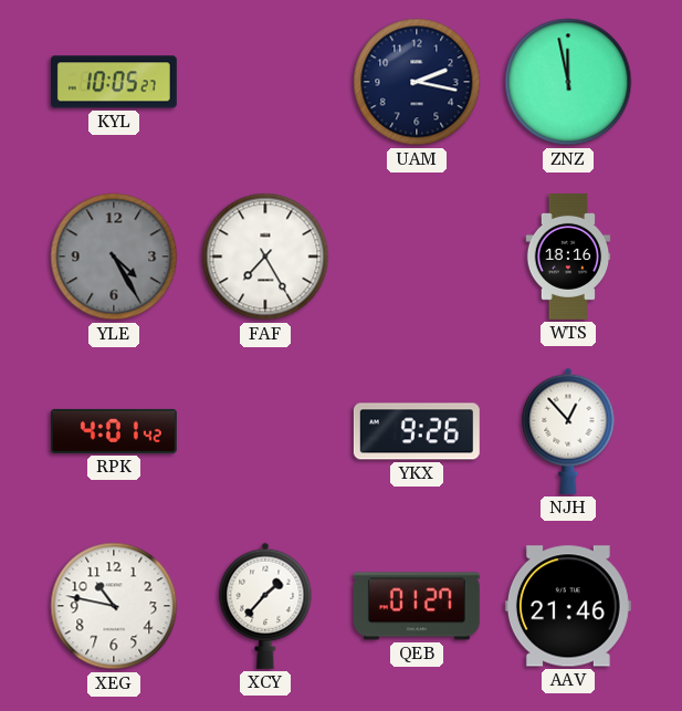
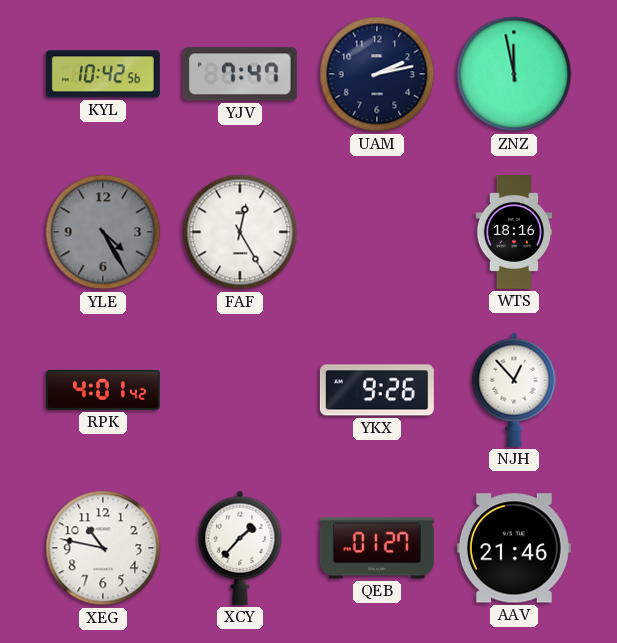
KYL: 10:05 -> 10:42
YJV: none -> 7:47
UAM: 2:17 -> 2:13
FAF: 7:25 -> 12:25
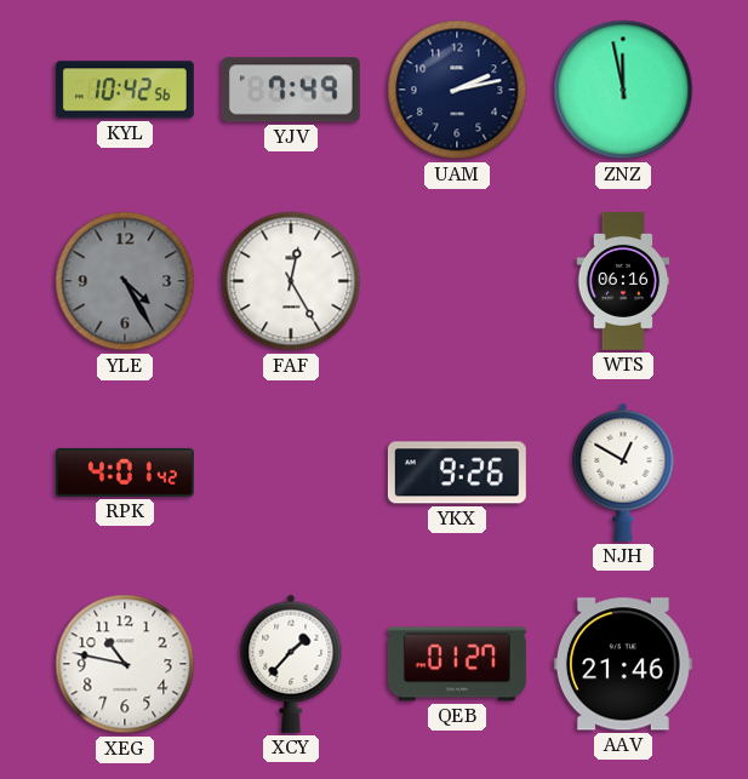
YJV: 7:47 -> 7:49
WTS: 18:16 -> 06:16
NJH: 12:53 -> 12:50
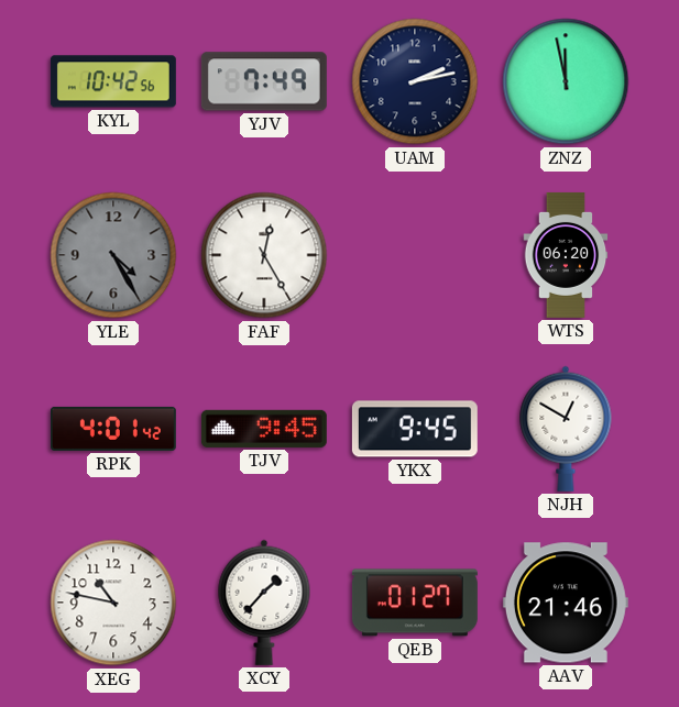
WTS: 06:16 -> 06:20
TJV: none -> 9:45
YKX: 9:26 -> 9:45
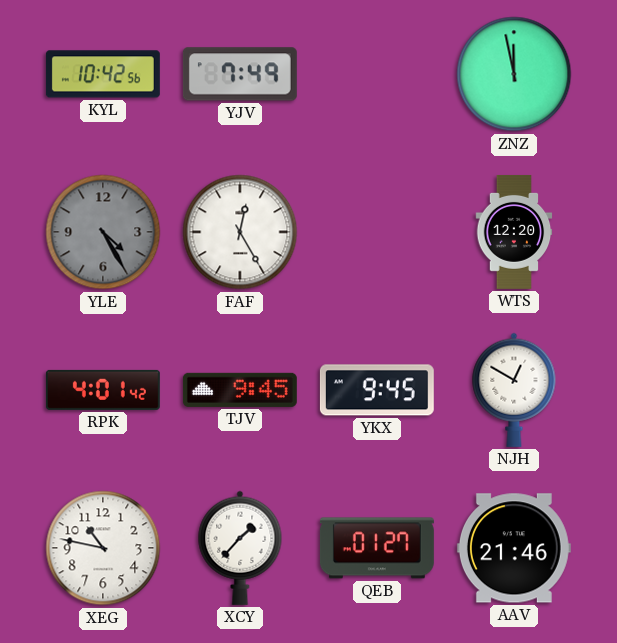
UAM: 2:13 -> none
WTS: 06:20 -> 12:20
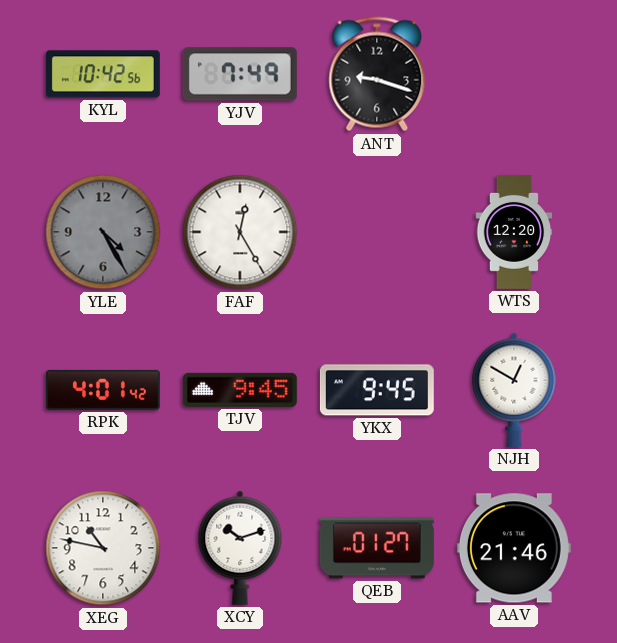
ANT: none -> 9:18
ZNZ: 11:58 -> none
XCY: 1:37 -> 10:12
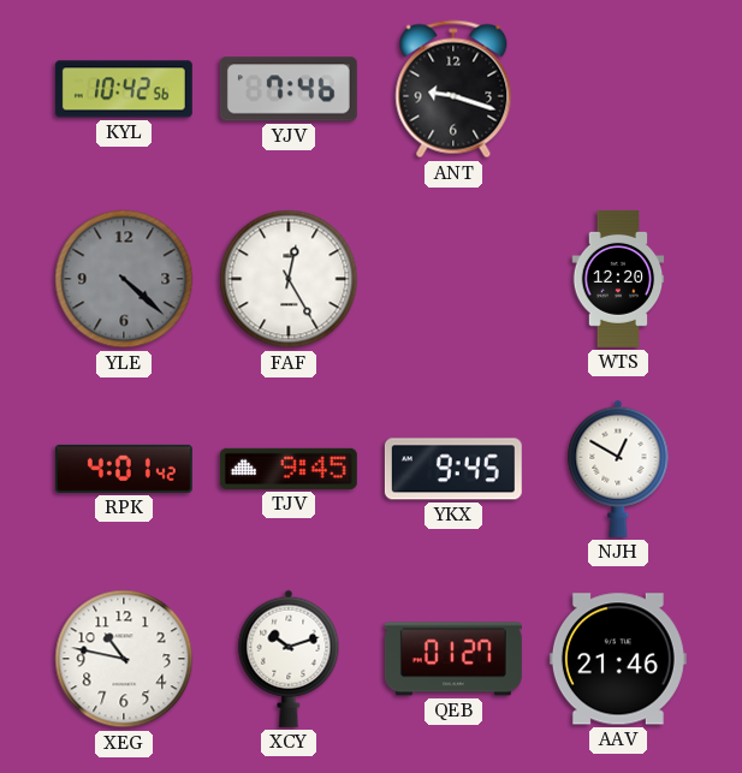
YJV: 7:49 -> 7:46
YLE: 4:25 -> 4:22
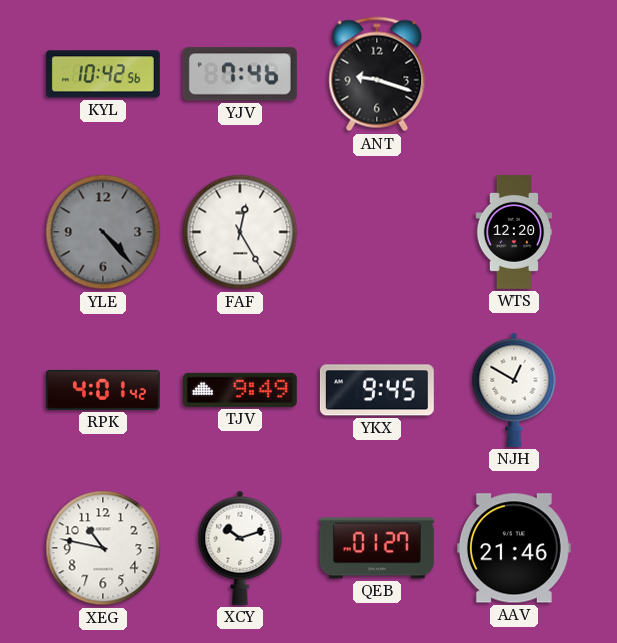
YLE: 4:22 -> 4:23
TJV: 9:45 -> 9:49
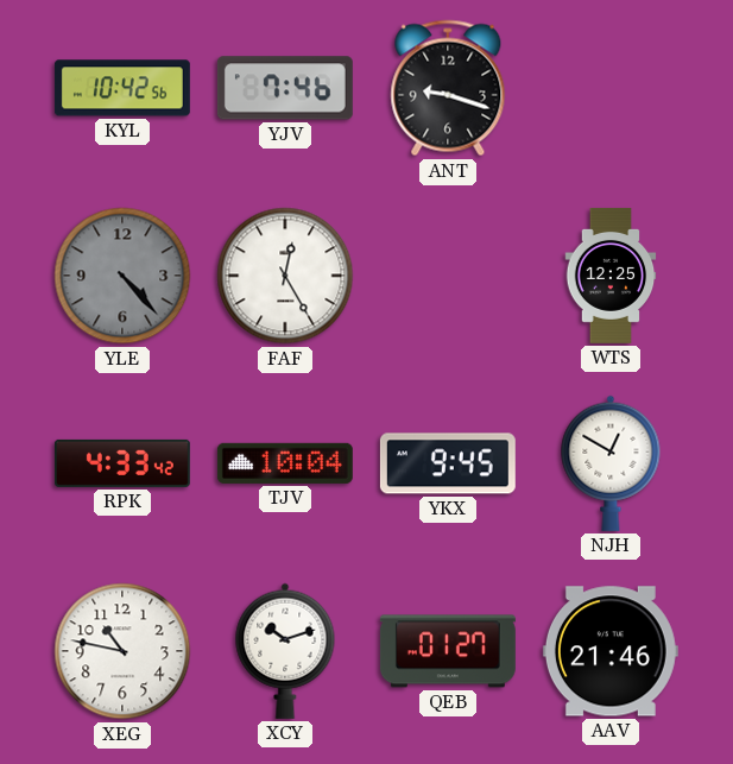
WTS: 12:20 -> 12:25
RPK: 4:01 -> 4:33
TJV: 9:49 -> 10:04
